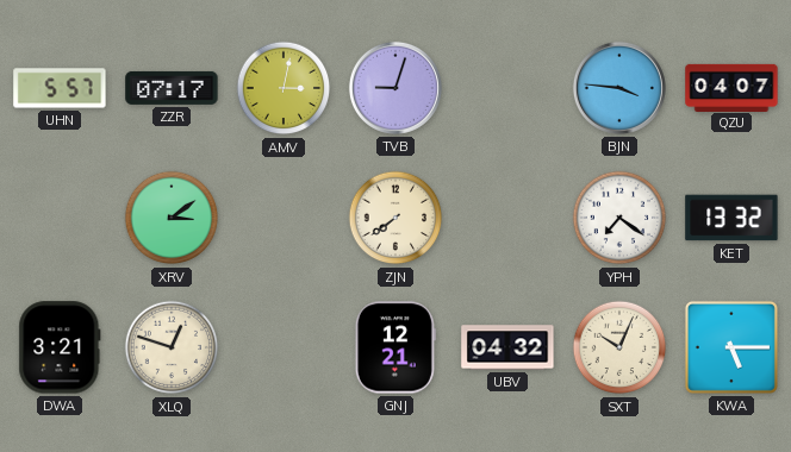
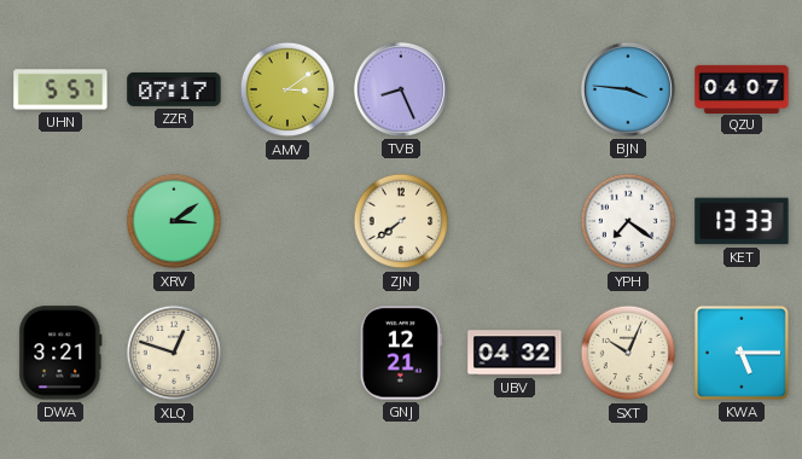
AMV: 3:02 -> 3:09
TVB: 9:03 -> 8:26
KET: 13:32 -> 13:33
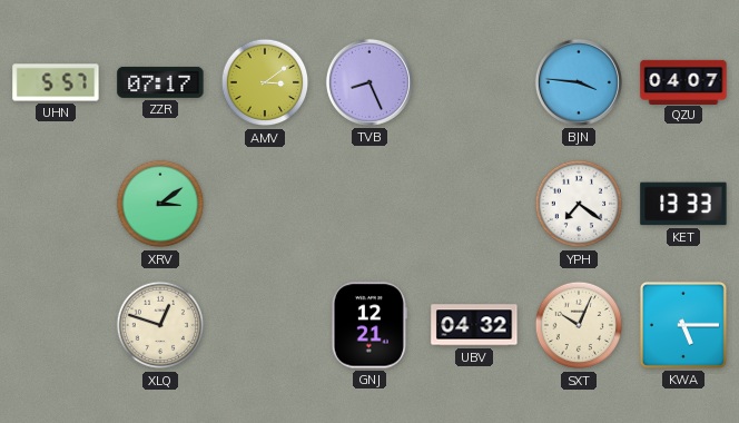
ZJN: 7:39 -> none
DWA: 3:21 -> none
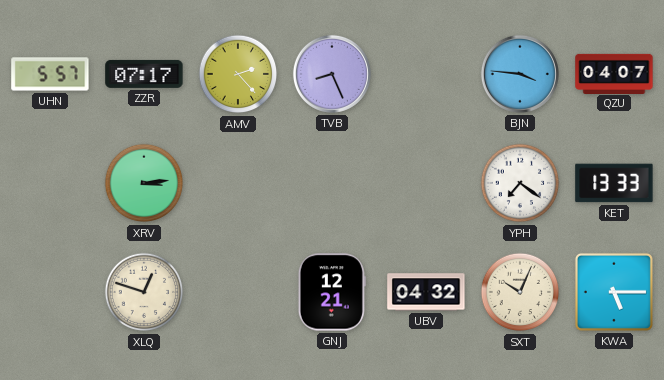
AMV: 3:09 -> 2:23
XRV: 3:09 -> 3:14
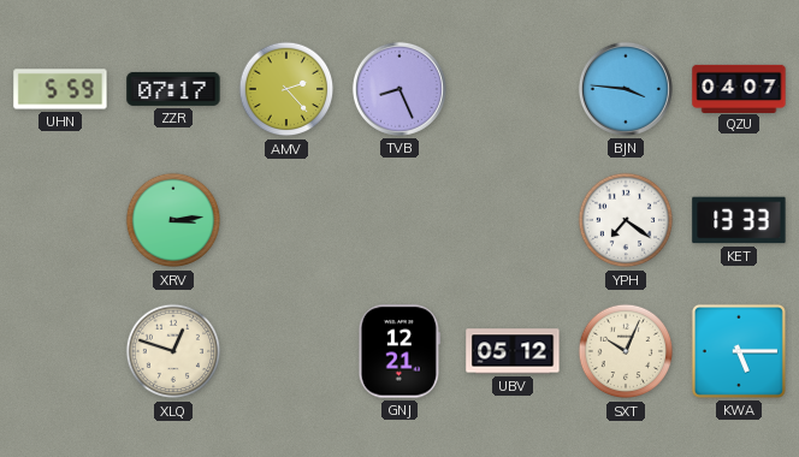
UHN: 5:57 -> 5:59
UBV: 04:32 -> 05:12
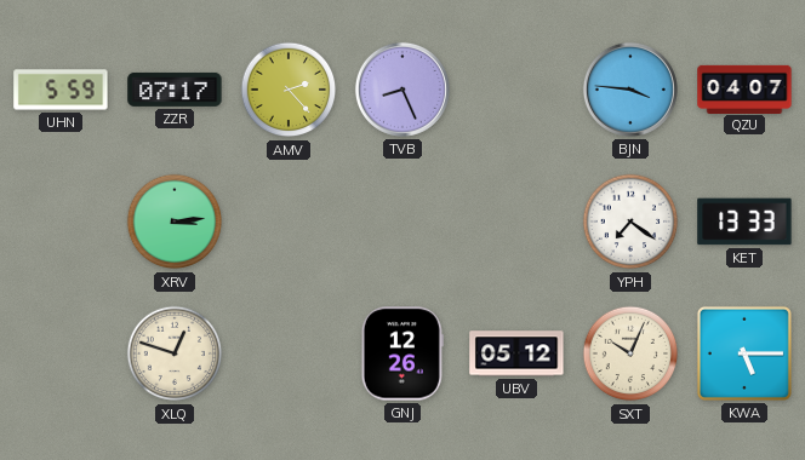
GNJ: 12:21 -> 12:26
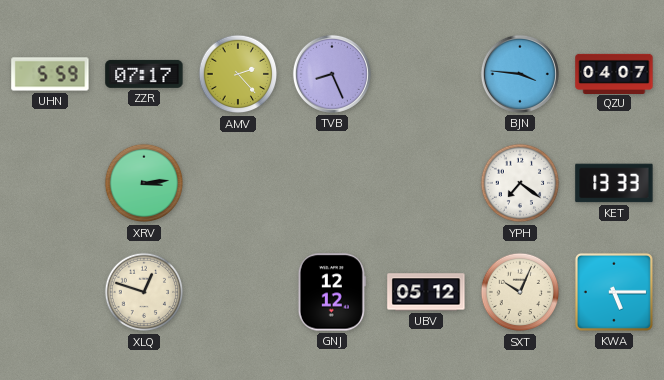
GNJ: 12:26 -> 12:12
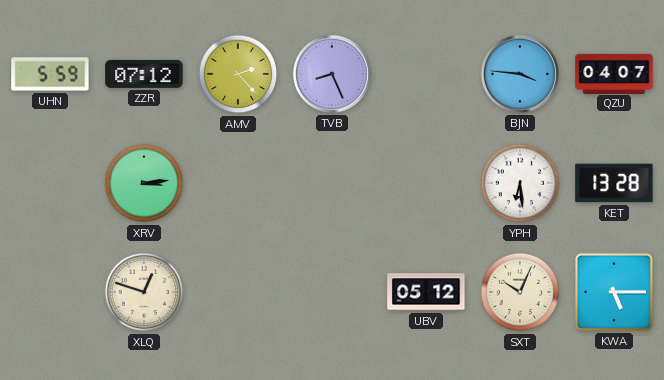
ZZR: 07:17 -> 07:12
YPH: 7:21 -> 6:29
KET: 13:33 -> 13:28
GNJ: 12:12 -> none
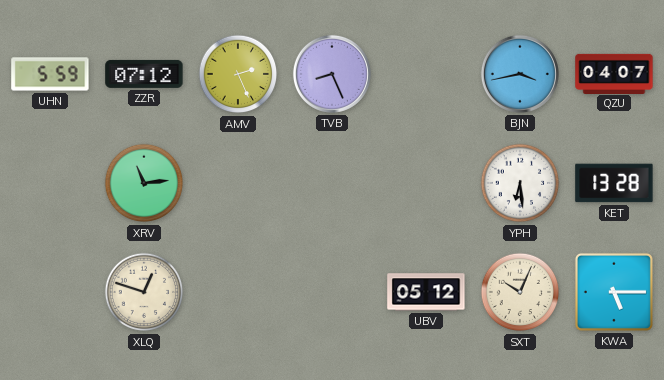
AMV: 2:23 -> 2:26
BJN: 3:46 -> 3:43
XRV: 3:14 -> 11:14
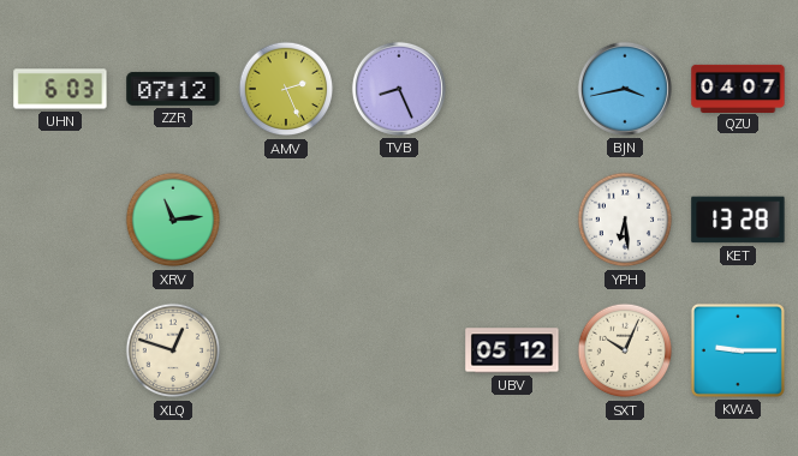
UHN: 5:59 -> 6:03
KWA: 5:15 -> 9:15
